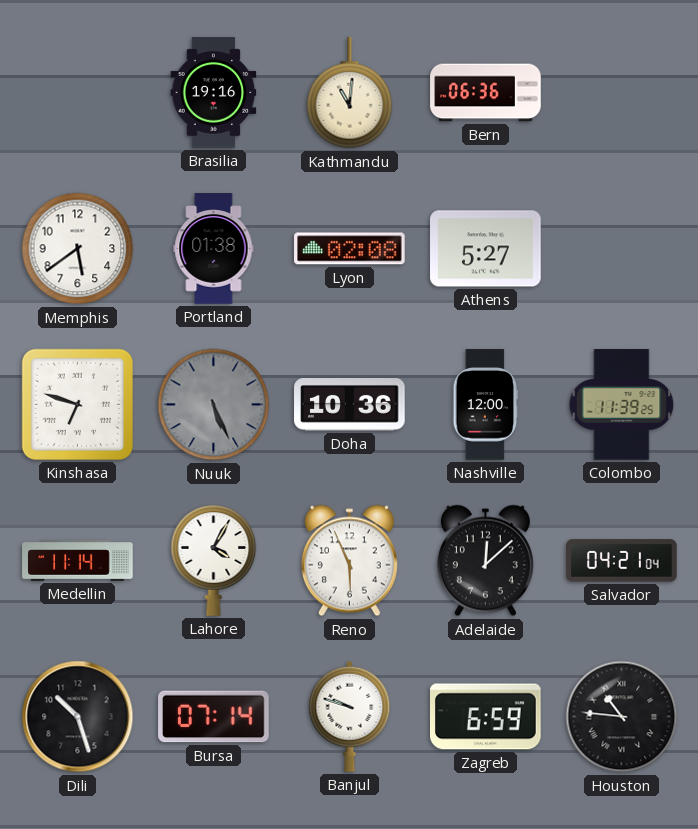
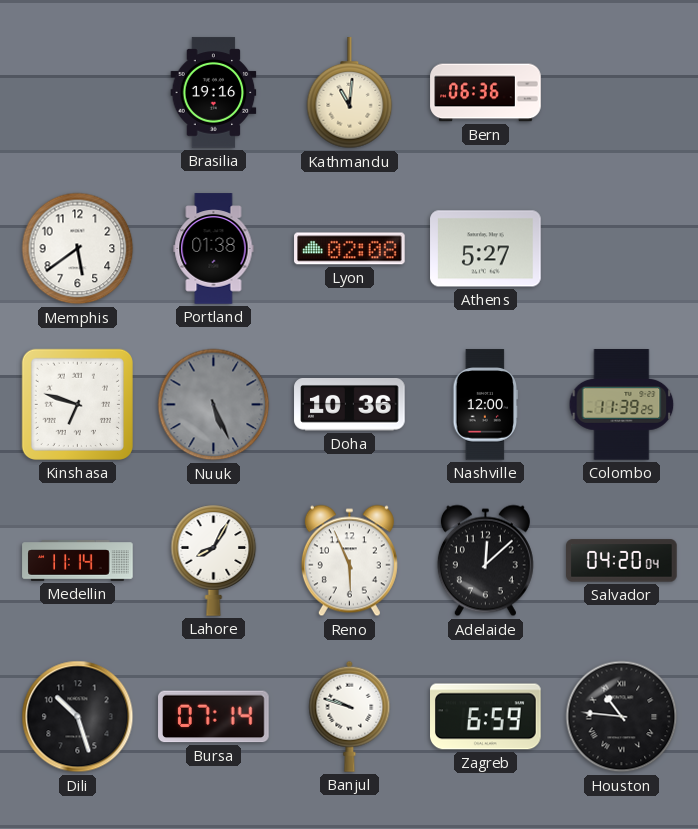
Lahore: 4:05 -> 8:05
Salvador: 04:21 -> 04:20
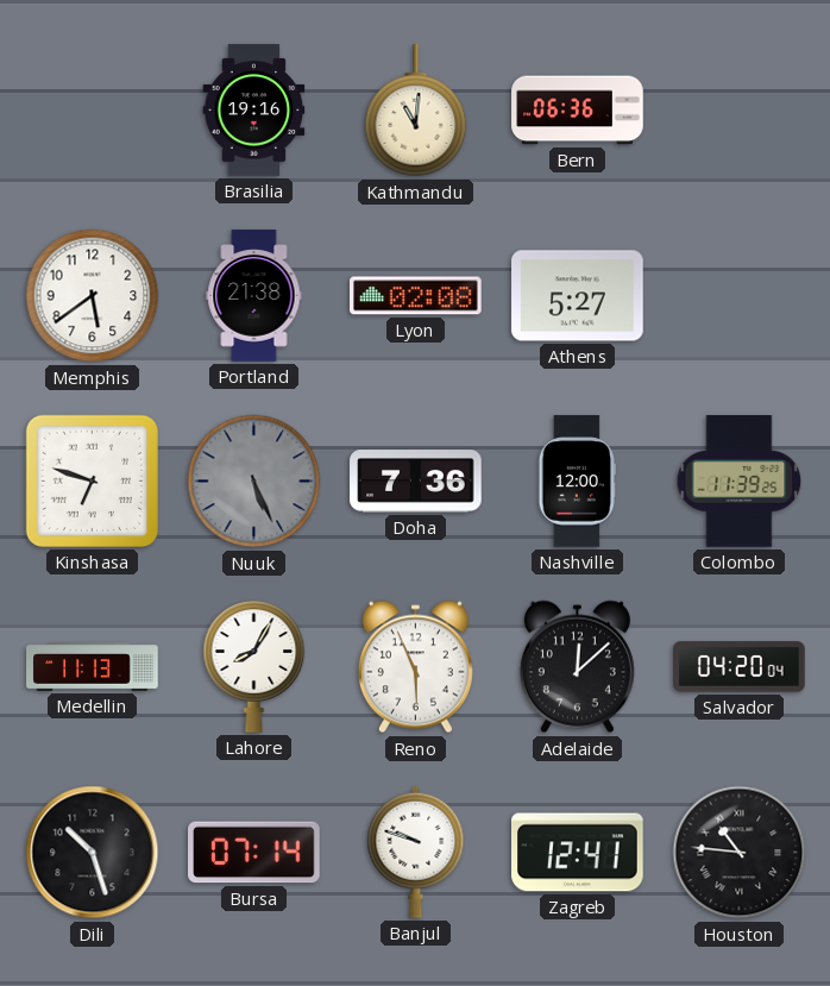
Portland: 01:38 -> 21:38
Doha: 10:36 -> 7:36
Medellin: 11:14 -> 11:13
Zagreb: 6:59 -> 12:41
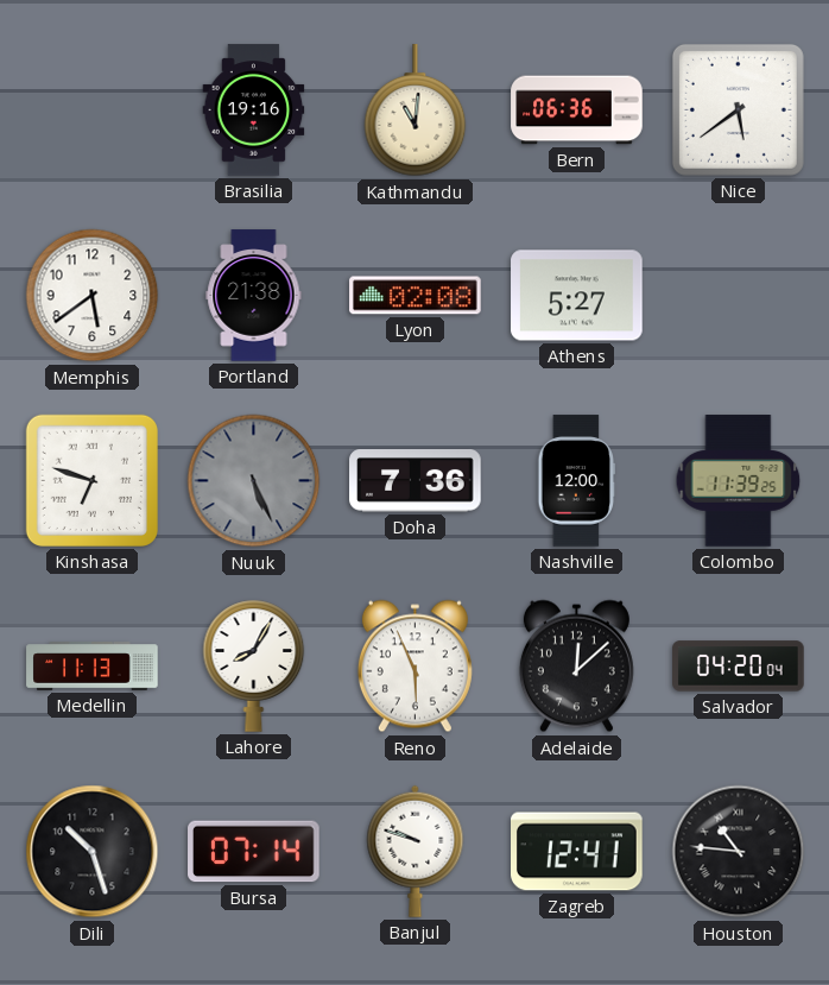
Nice: none -> 5:39
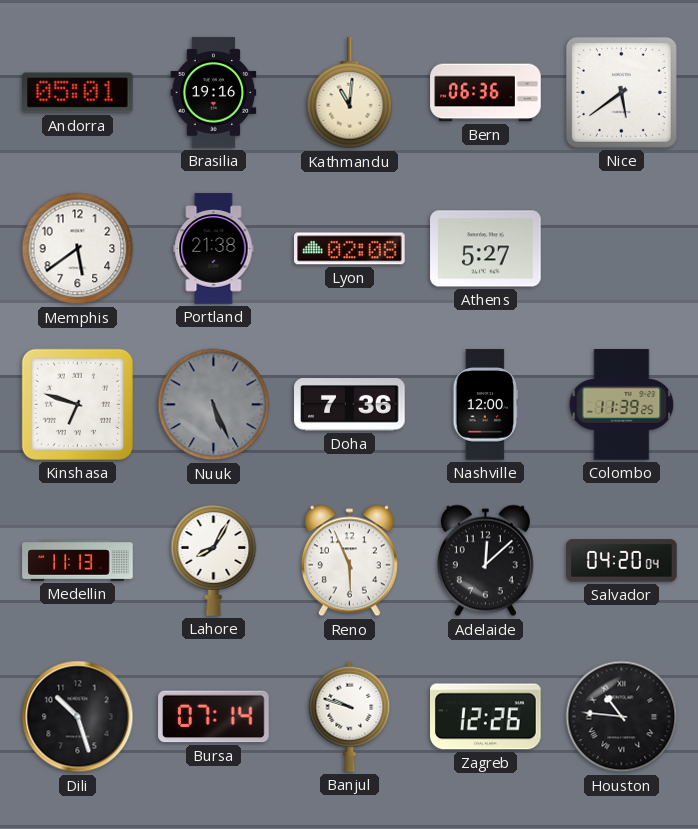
Andorra: none -> 05:01
Zagreb: 12:41 -> 12:26
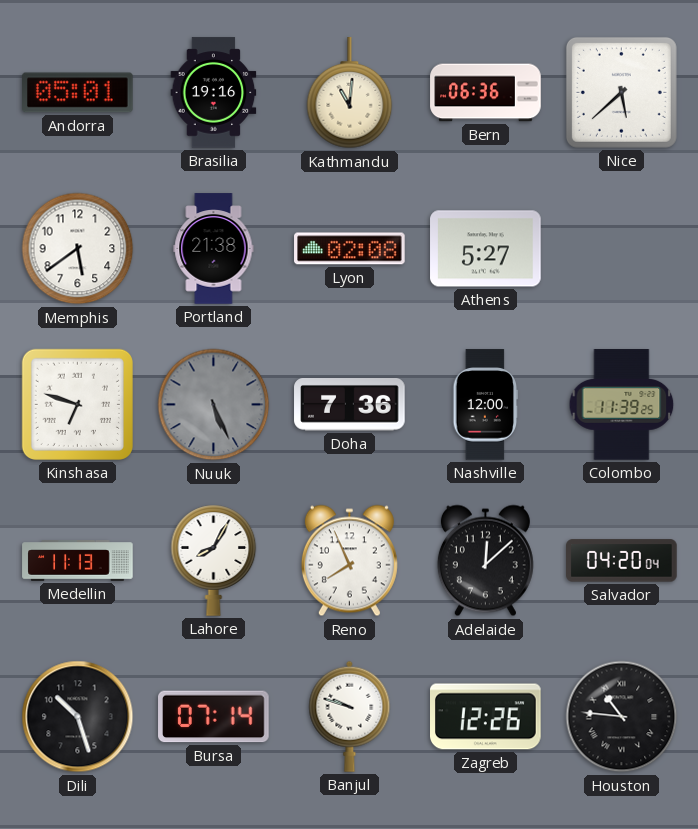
Nice: 5:39 -> 5:38
Reno: 5:56 -> 7:56
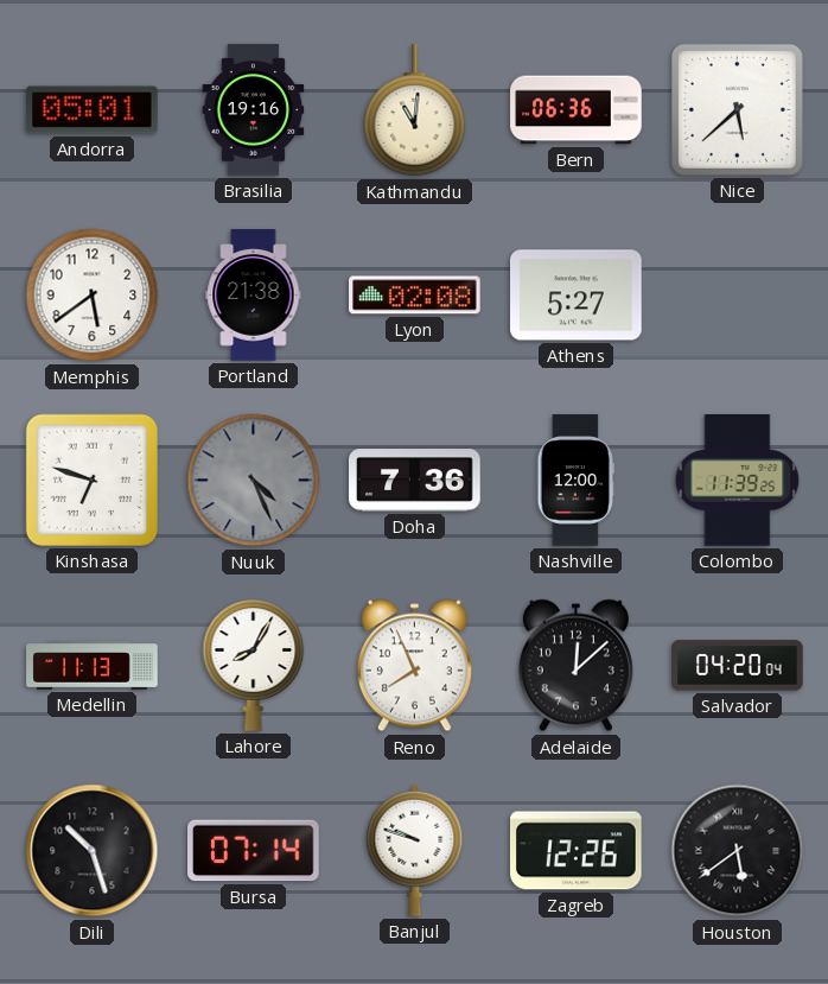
Nuuk: 5:26 -> 4:26
Houston: 10:46 -> 5:39
